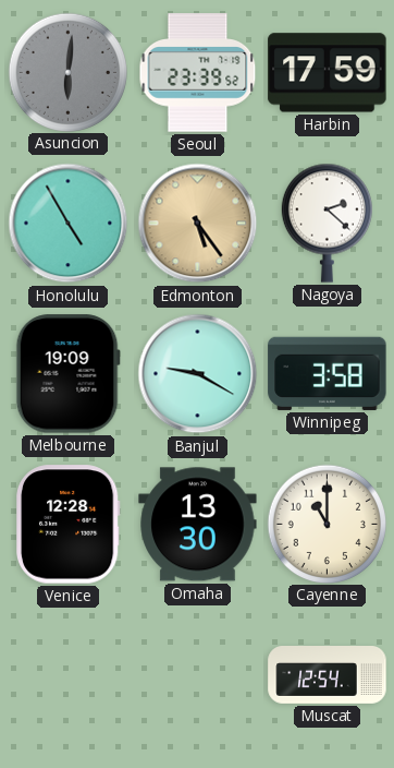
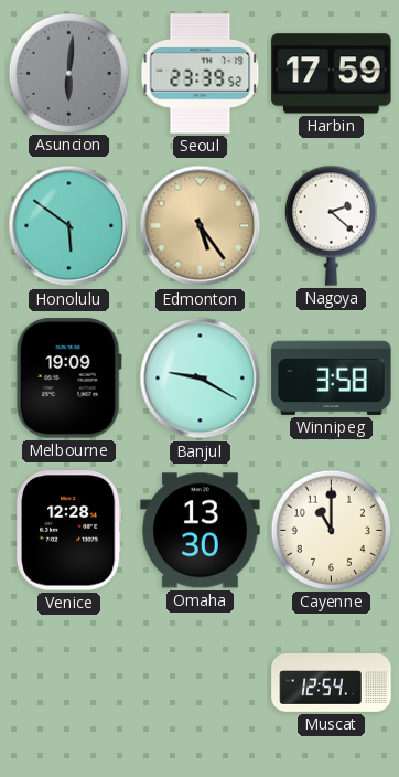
Honolulu: 4:55 -> 5:51
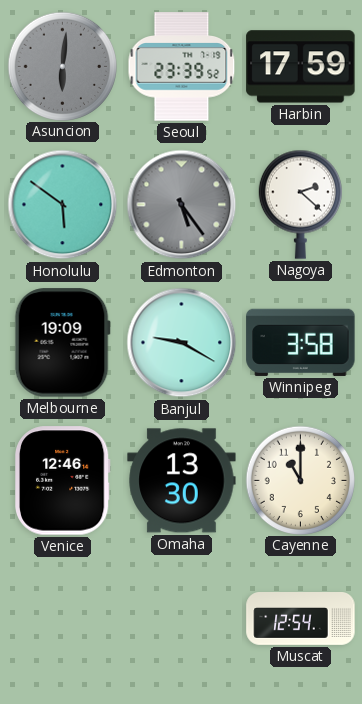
Edmonton dial: champagne -> grey
Venice: 12:28 -> 12:46
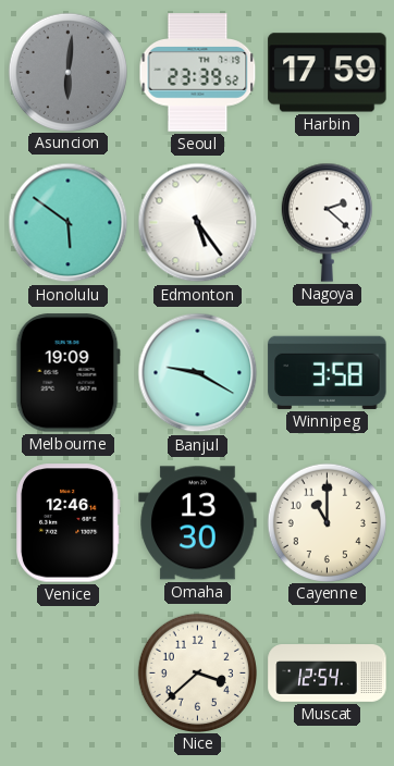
Edmonton dial: grey -> white
Nice: none -> 3:38
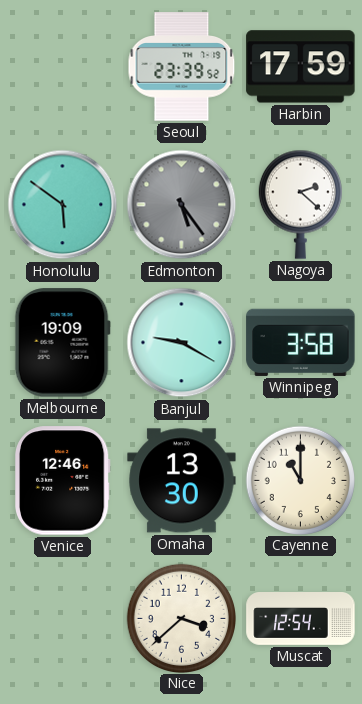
Asuncion: 6:01 -> none
Edmonton dial: white -> grey
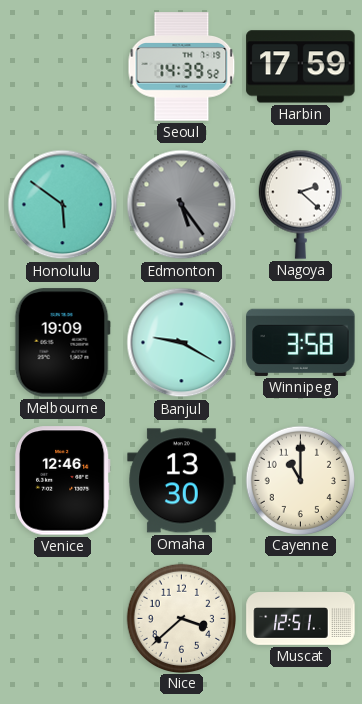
Seoul: 23:39 -> 14:39
Muscat: 12:54 -> 12:51
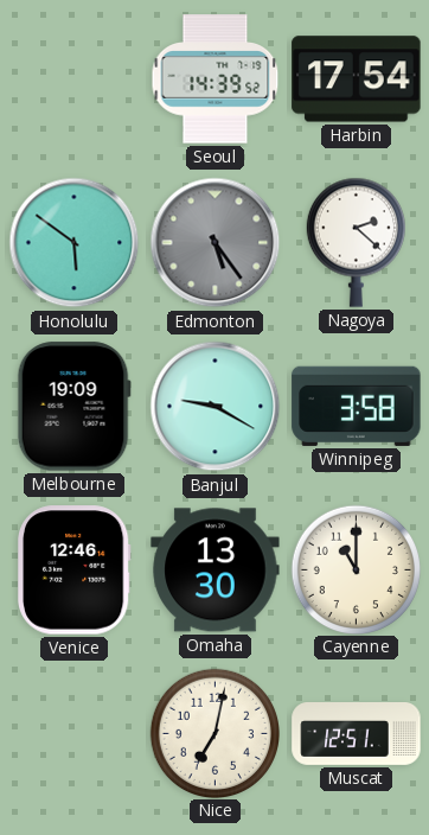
Harbin: 17:59 -> 17:54
Nice: 3:38 -> 7:02
